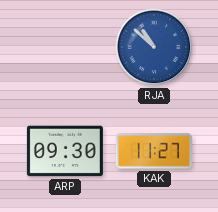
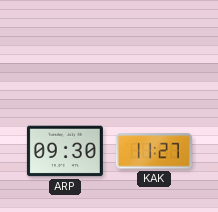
RJA: 10:52 -> none
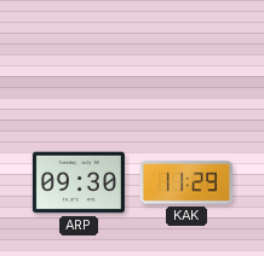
KAK: 11:27 -> 11:29
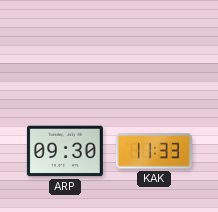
KAK: 11:29 -> 11:33
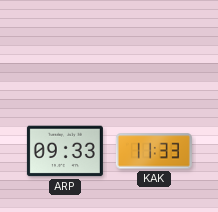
ARP: 09:30 -> 09:33
